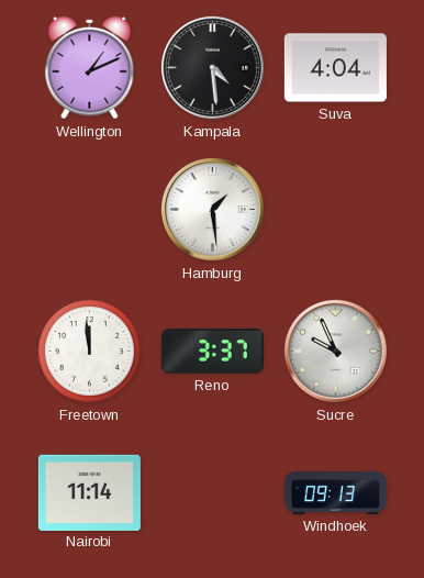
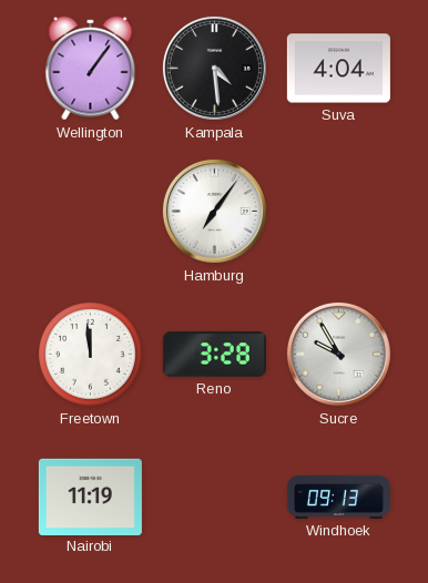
Wellington: 1:11 -> 1:06
Hamburg: 1:29 -> 7:06
Reno: 3:37 -> 3:28
Sucre: 9:56 -> 9:55
Nairobi: 11:14 -> 11:19
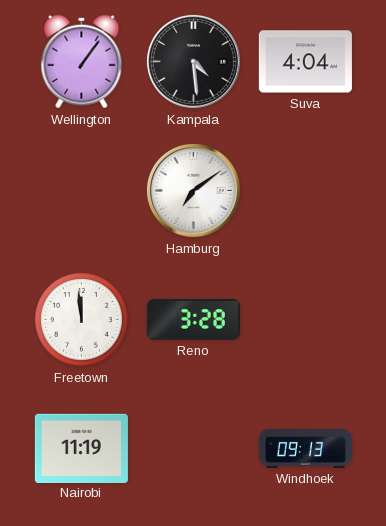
Hamburg: 7:06 -> 7:09
Sucre: 9:55 -> none
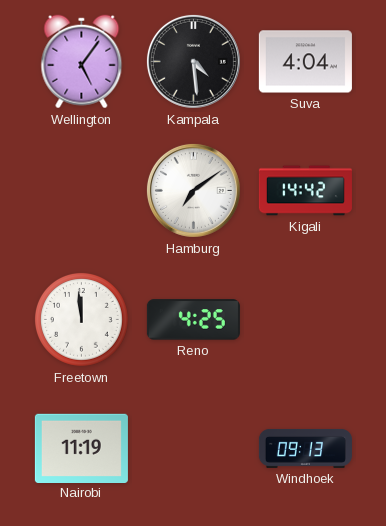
Wellington: 1:06 -> 5:06
Kigali: none -> 14:42
Reno: 3:28 -> 4:25
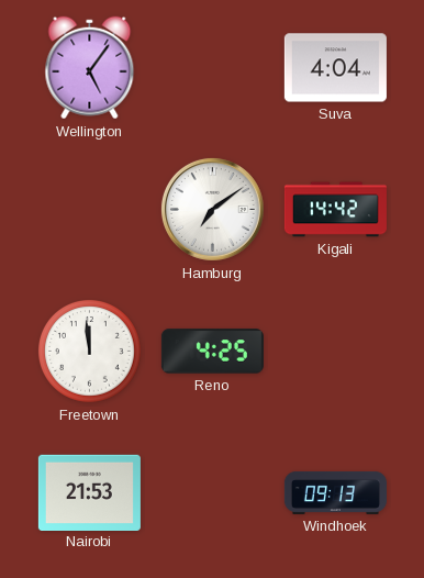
Kampala: 4:29 -> none
Nairobi: 11:19 -> 21:53
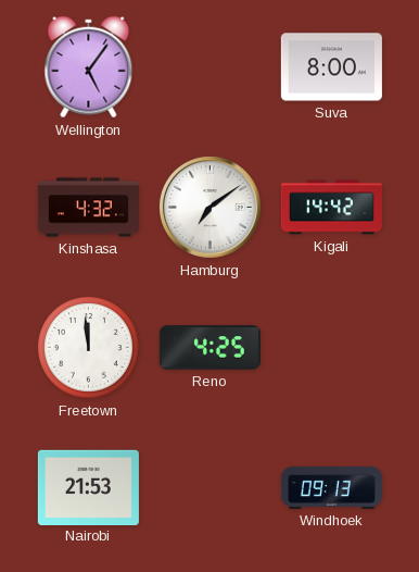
Suva: 4:04 -> 8:00
Kinshasa: none -> 4:32
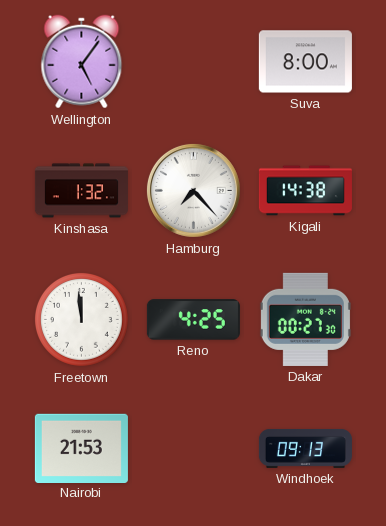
Kinshasa: 4:32 -> 1:32
Hamburg: 7:09 -> 7:23
Kigali: 14:42 -> 14:38
Dakar: none -> 00:27
